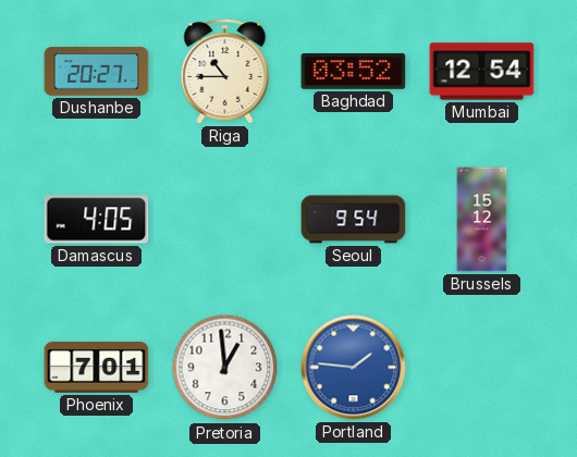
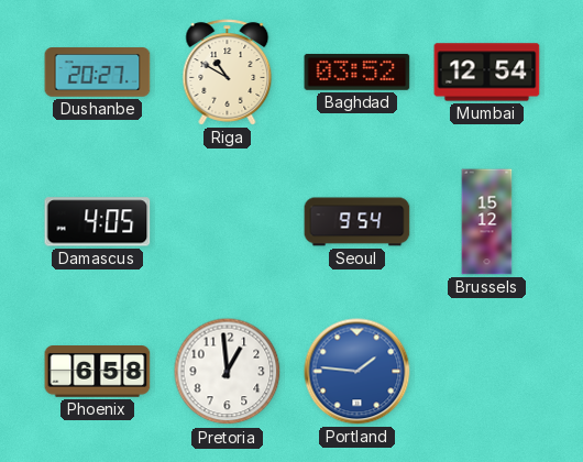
Riga: 10:45 -> 10:50
Phoenix: 7:01 -> 6:58
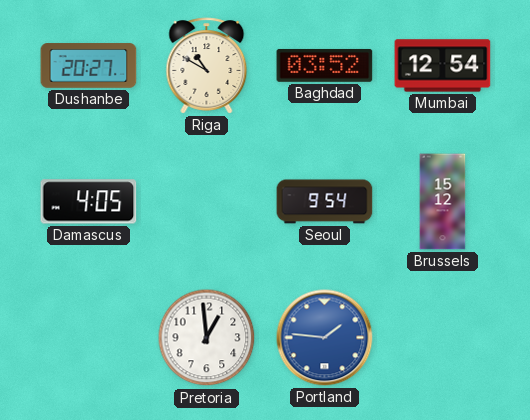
Phoenix: 6:58 -> none
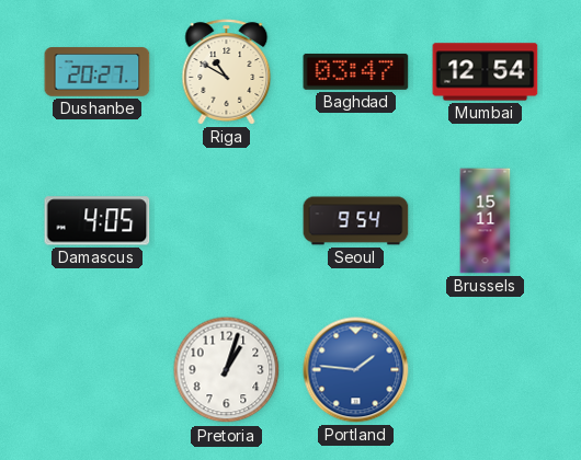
Baghdad: 03:52 -> 03:47
Brussels: 15:12 -> 15:11
Pretoria: 12:59 -> 1:03
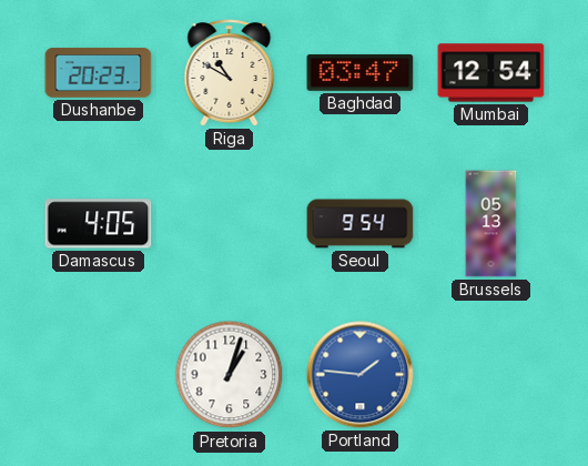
Dushanbe: 20:27 -> 20:23
Brussels: 15:11 -> 05:13
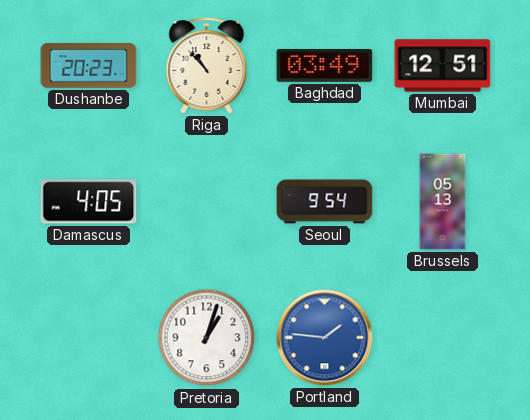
Riga: 10:50 -> 10:53
Baghdad: 03:47 -> 03:49
Mumbai: 12:54 -> 12:51
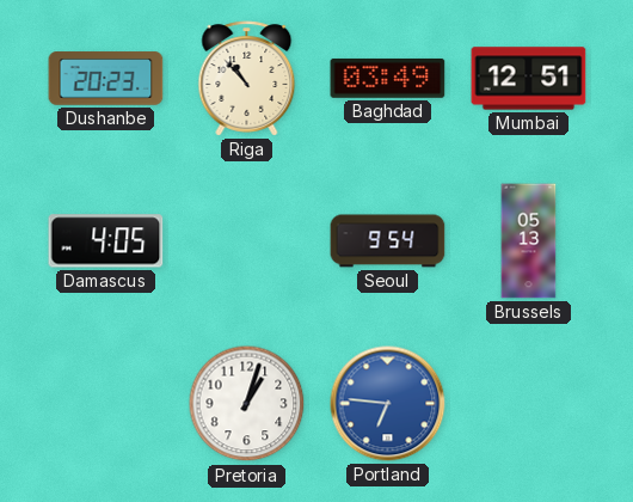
Portland: 1:46 -> 6:46
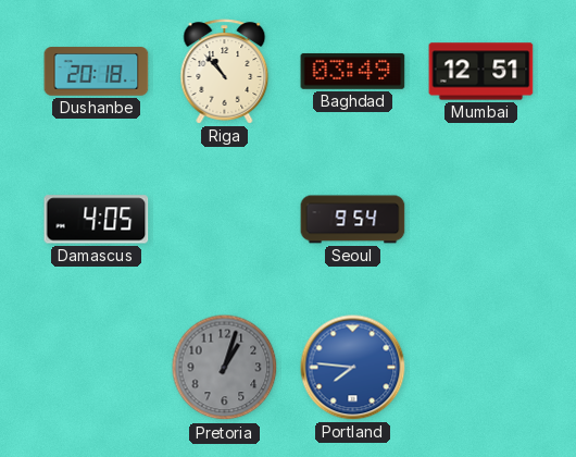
Dushanbe: 20:23 -> 20:18
Brussels: 05:13 -> none
Pretoria dial: white -> grey
Portland: 6:46 -> 7:46
